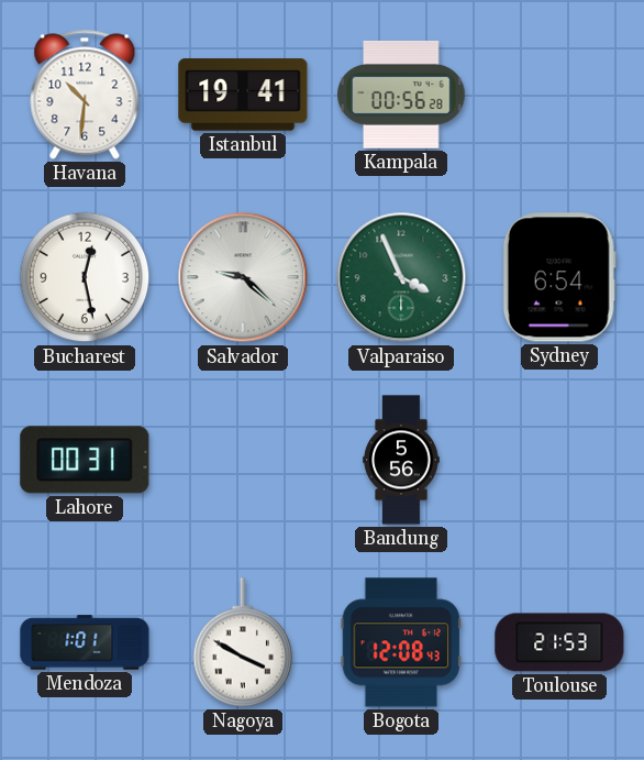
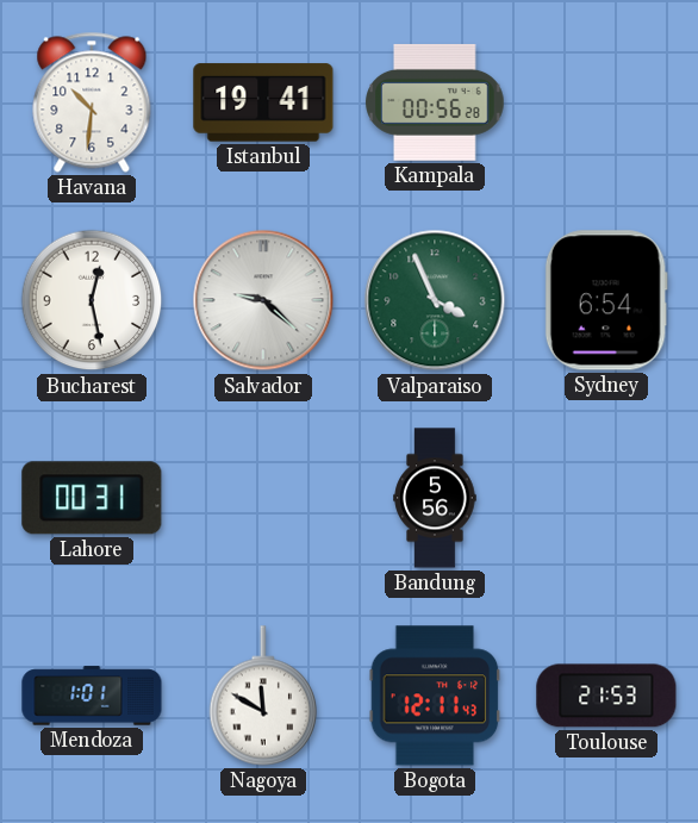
Nagoya: 3:50 -> 11:50
Bogota: 12:08 -> 12:11
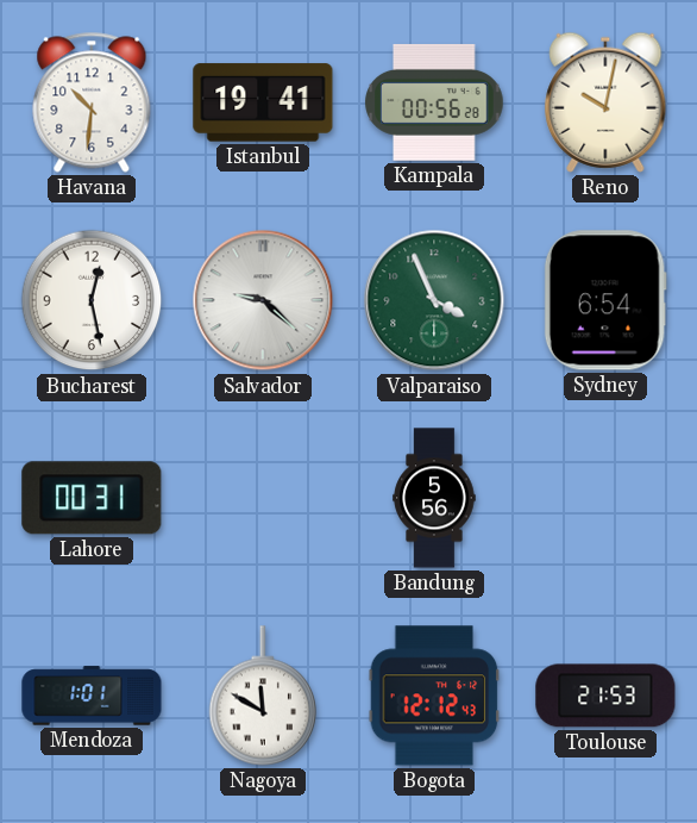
Reno: none -> 10:02
Bogota: 12:11 -> 12:12
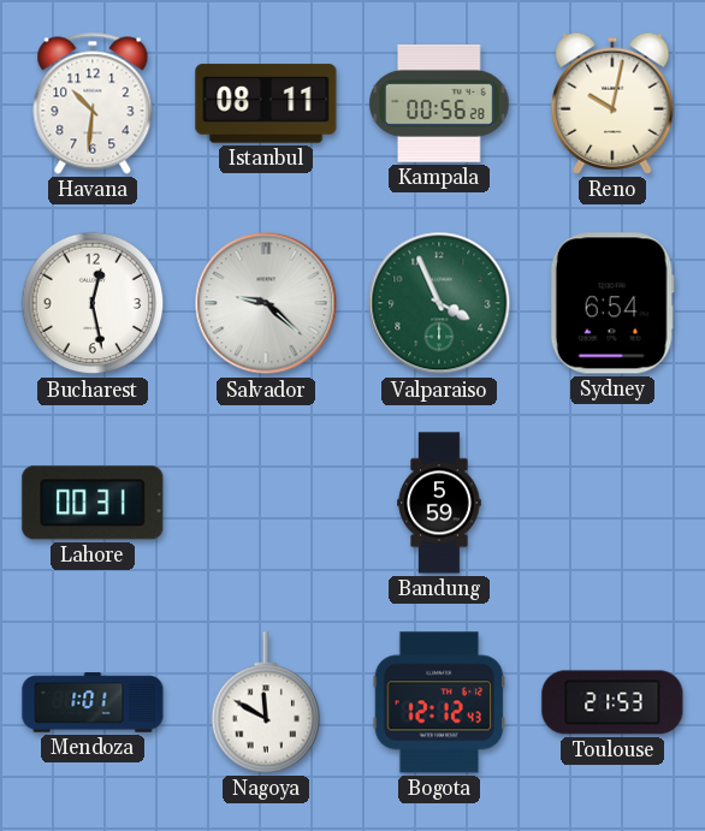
Istanbul: 19:41 -> 08:11
Bandung: 5:56 -> 5:59
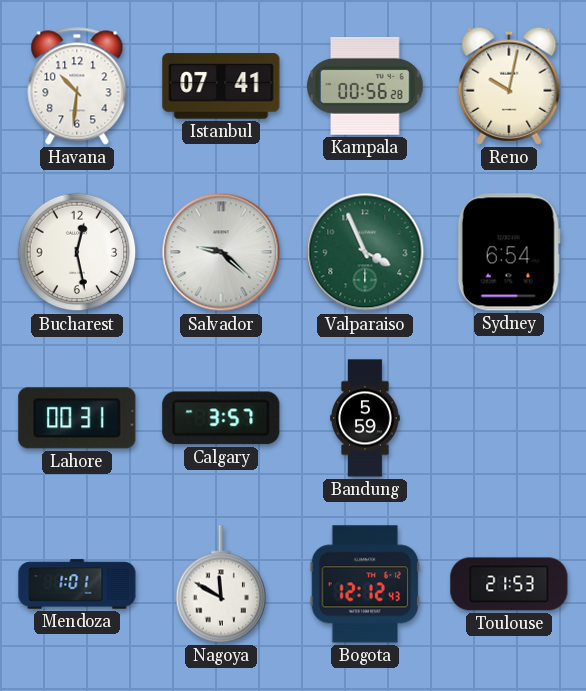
Istanbul: 08:11 -> 07:41
Calgary: none -> 3:57
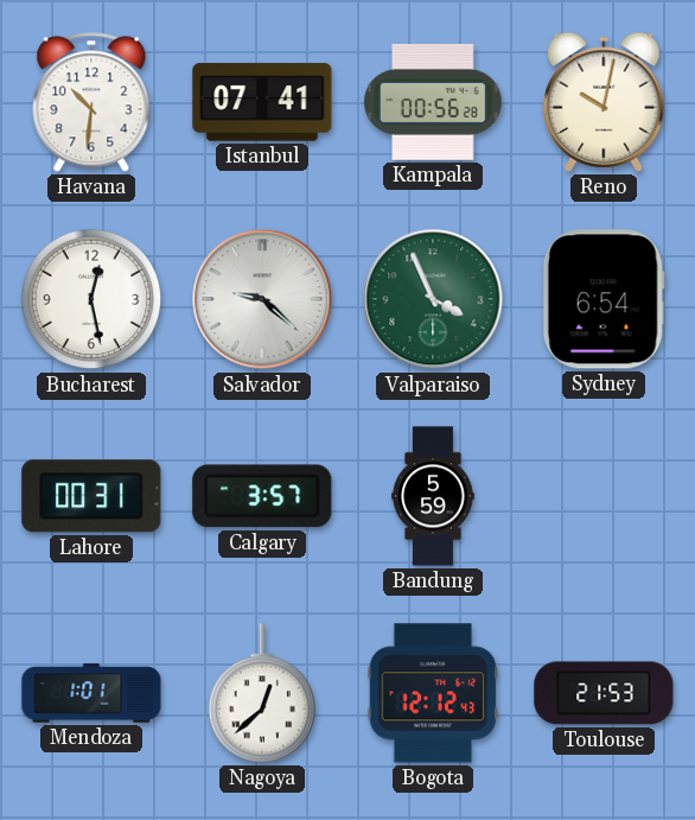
Nagoya: 11:50 -> 12:38
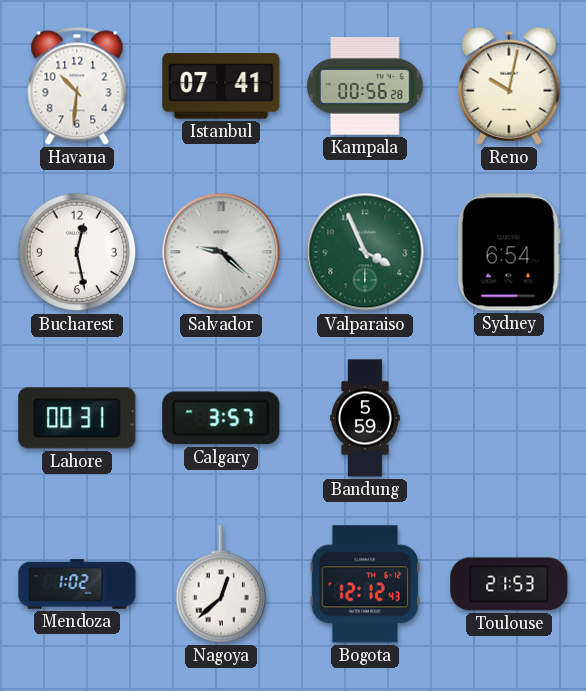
Mendoza: 1:01 -> 1:02
